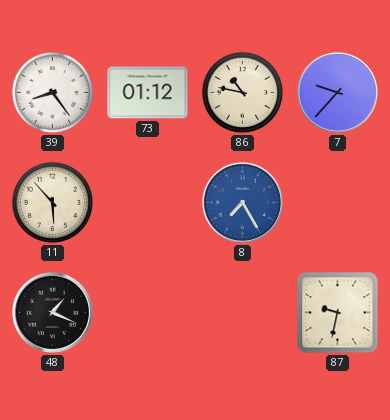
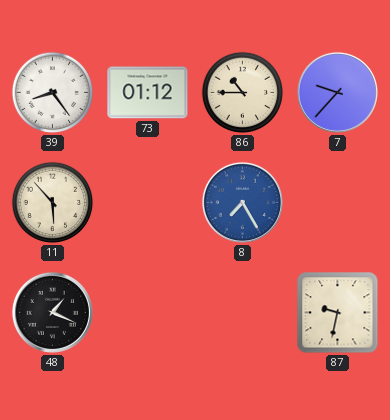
86: 10:47 -> 10:45
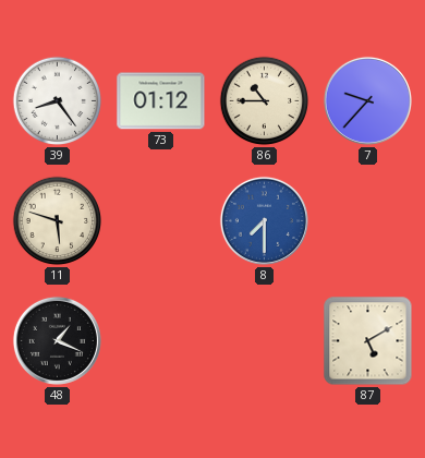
11: 5:53 -> 5:48
8: 7:25 -> 7:30
87: 9:32 -> 5:10
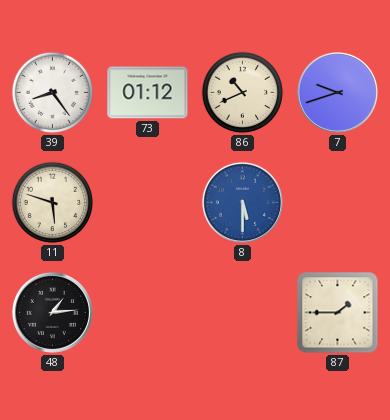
86: 10:45 -> 10:41
7: 9:37 -> 9:42
8: 7:30 -> 5:30
48: 1:19 -> 1:14
87: 5:10 -> 1:45
